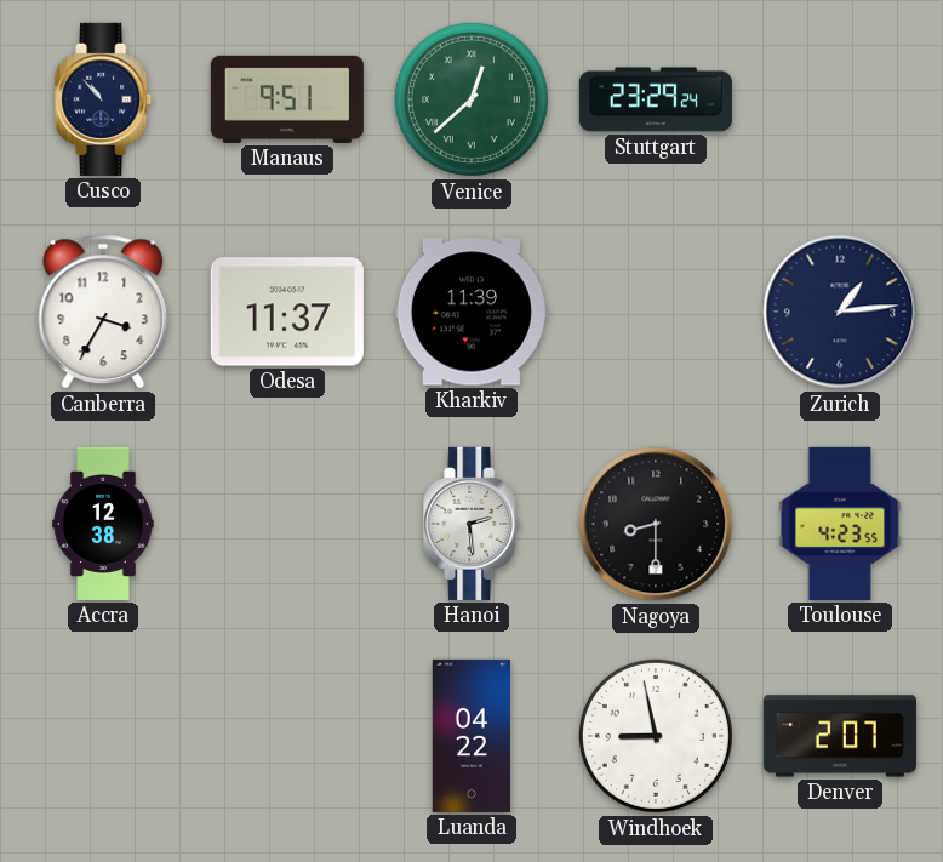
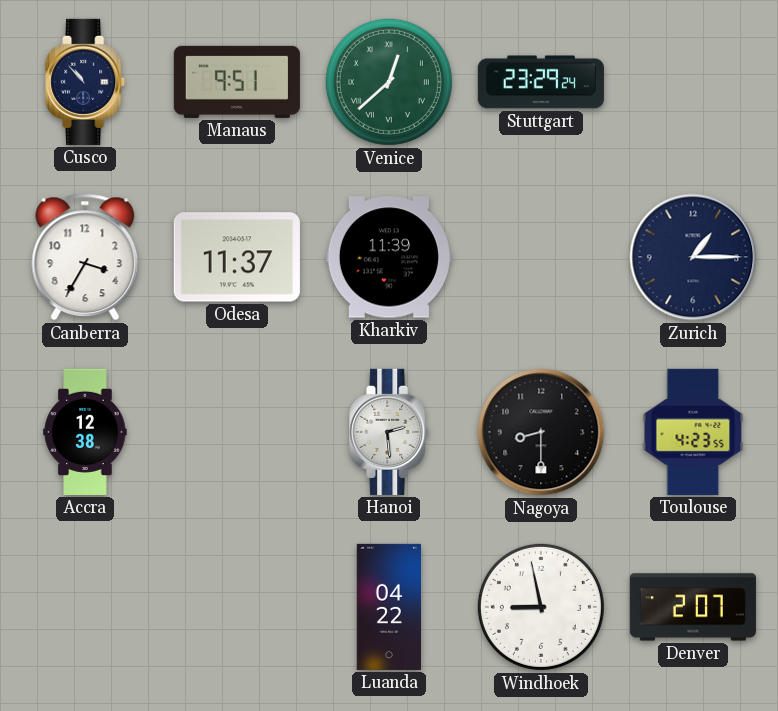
Zurich: 1:14 -> 1:15
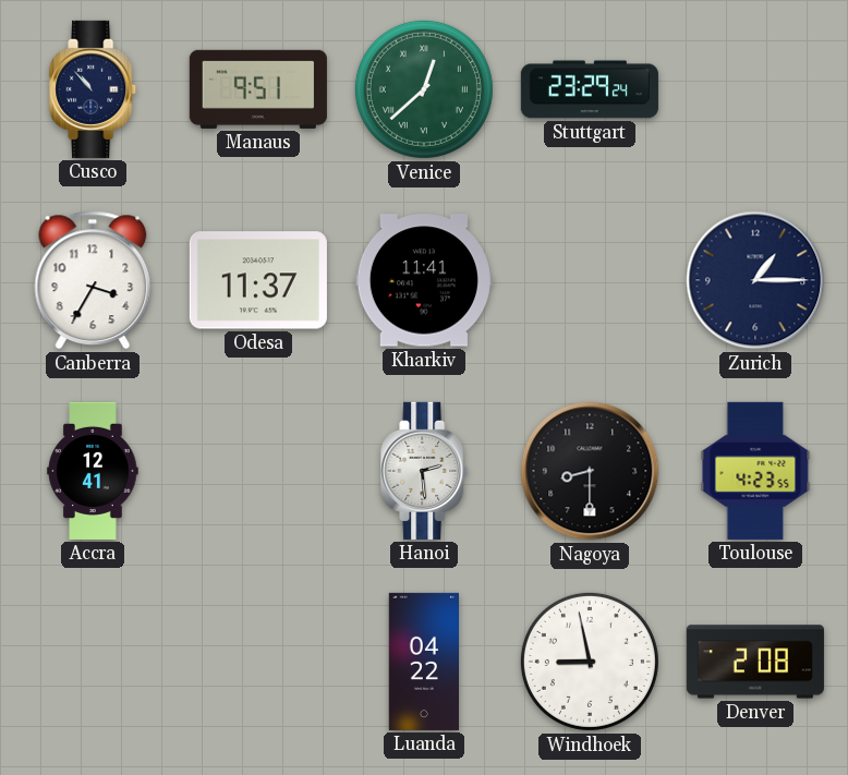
Kharkiv: 11:39 -> 11:41
Accra: 12:38 -> 12:41
Denver: 2:07 -> 2:08
